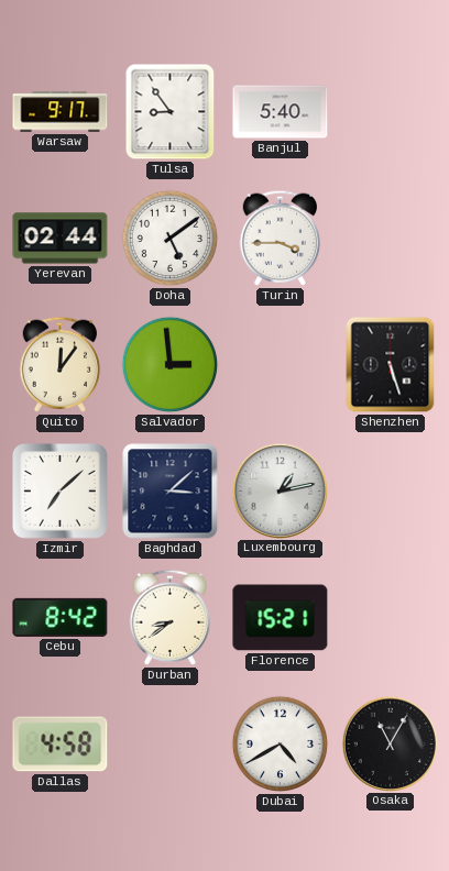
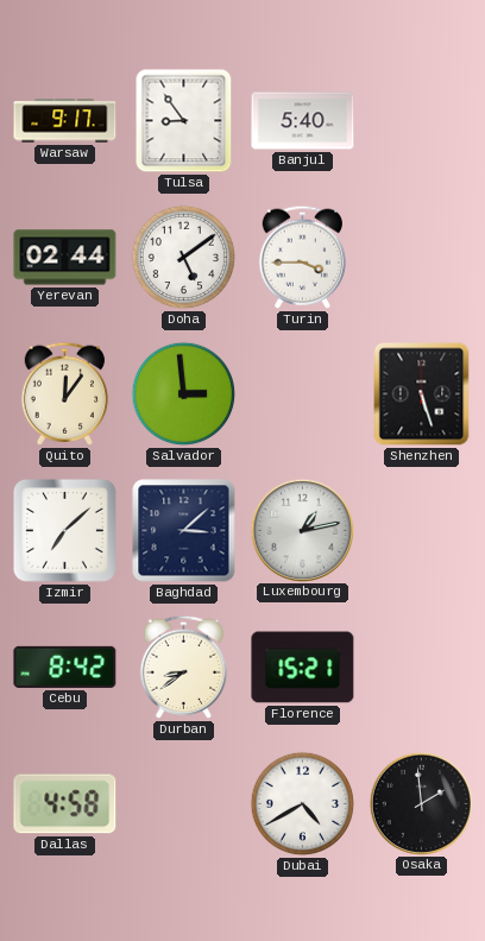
Osaka: 11:05 -> 1:59
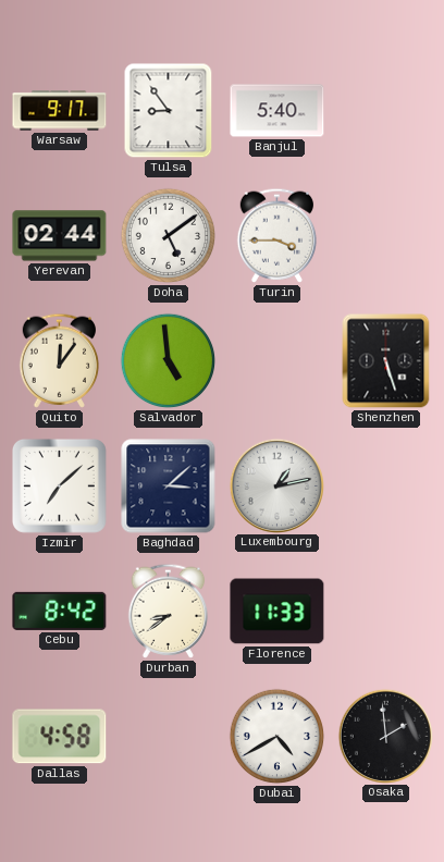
Salvador: 2:59 -> 4:59
Florence: 15:21 -> 11:33
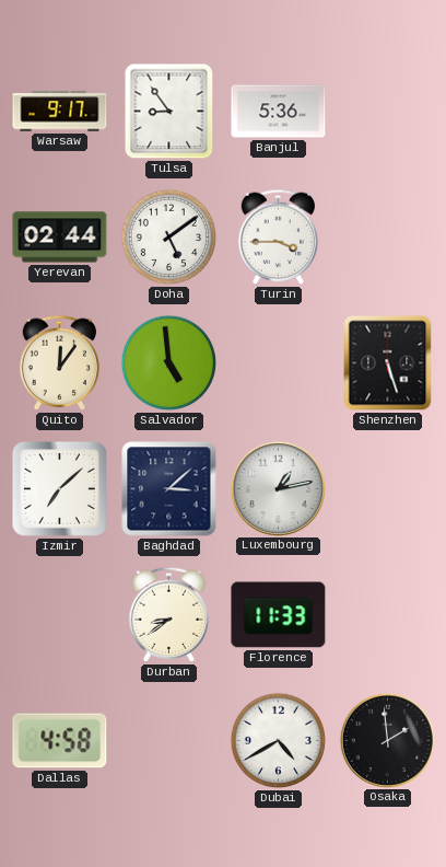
Banjul: 5:40 -> 5:36
Cebu: 8:42 -> none
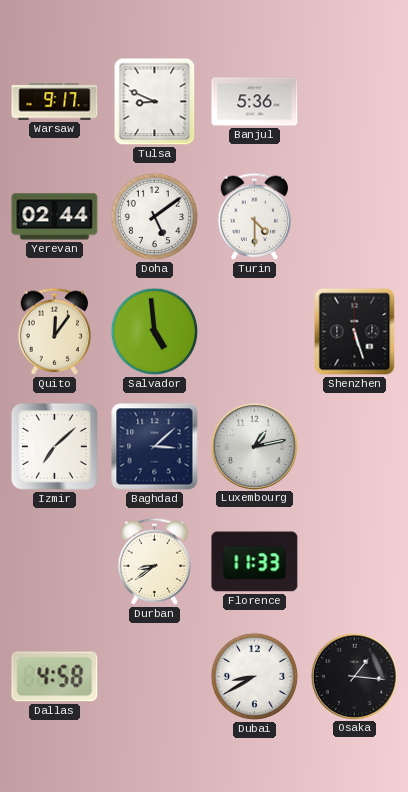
Tulsa: 8:54 -> 8:49
Turin: 3:45 -> 4:30
Dubai: 4:40 -> 8:40
Osaka: 1:59 -> 1:16
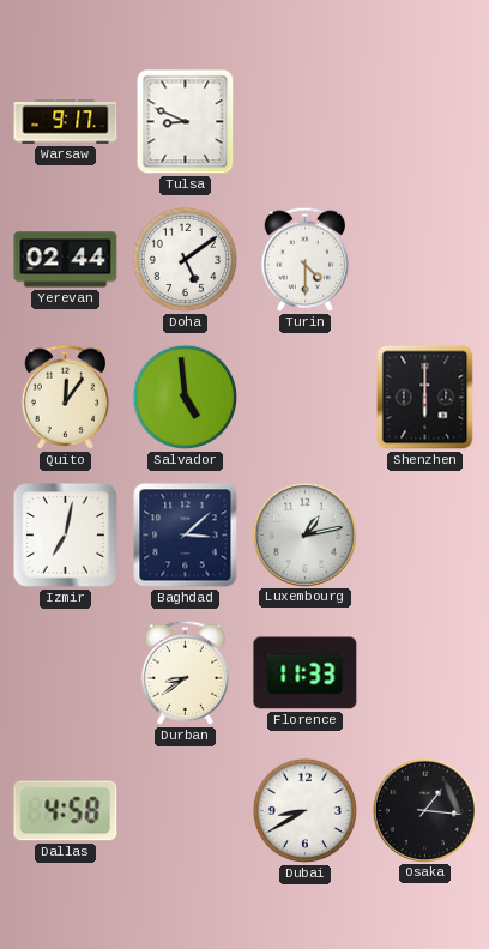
Banjul: 5:36 -> none
Shenzhen: 5:27 -> 6:00
Izmir: 7:08 -> 7:02
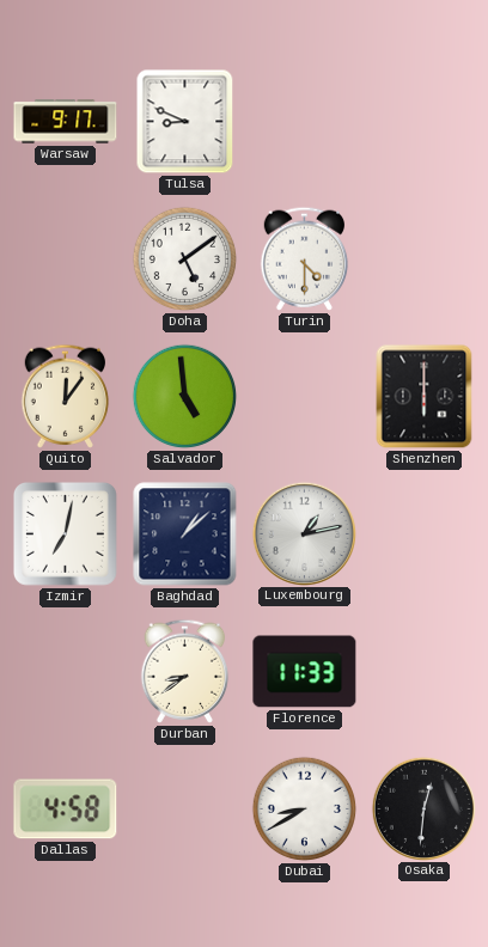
Yerevan: 02:44 -> none
Baghdad: 3:08 -> 1:08
Osaka: 1:16 -> 12:31
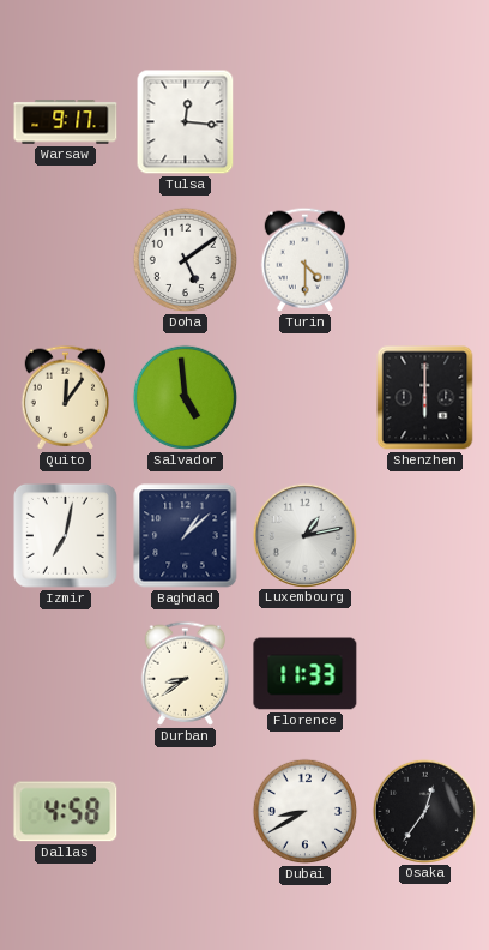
Tulsa: 8:49 -> 12:16
Osaka: 12:31 -> 12:36
